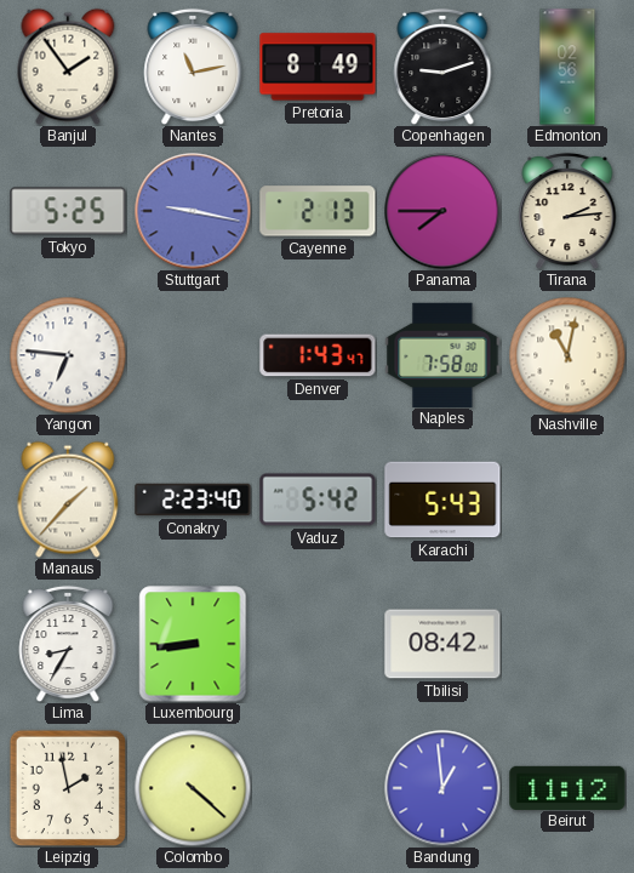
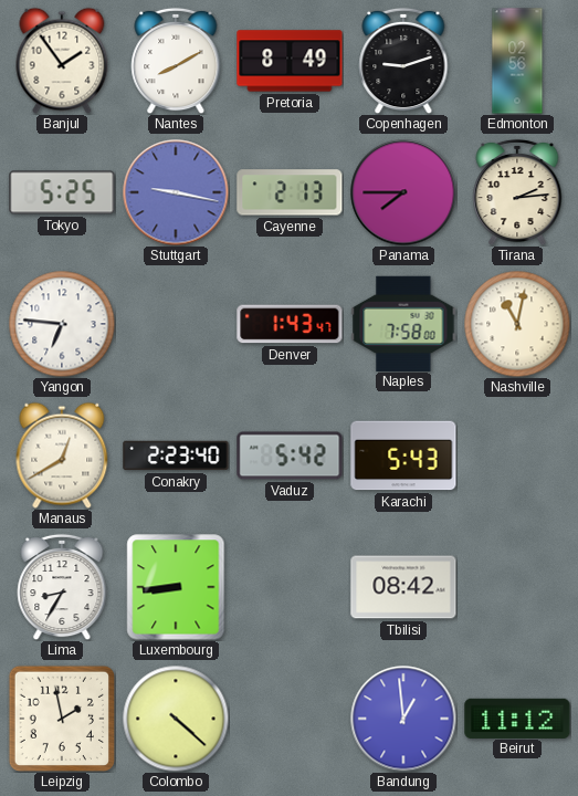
Nantes: 11:13 -> 8:10
Manaus: 1:37 -> 12:40
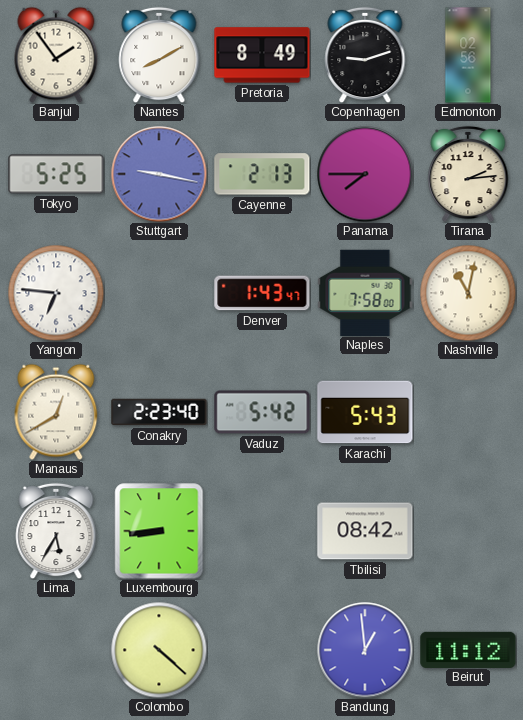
Lima: 8:35 -> 5:35
Leipzig: 1:58 -> none
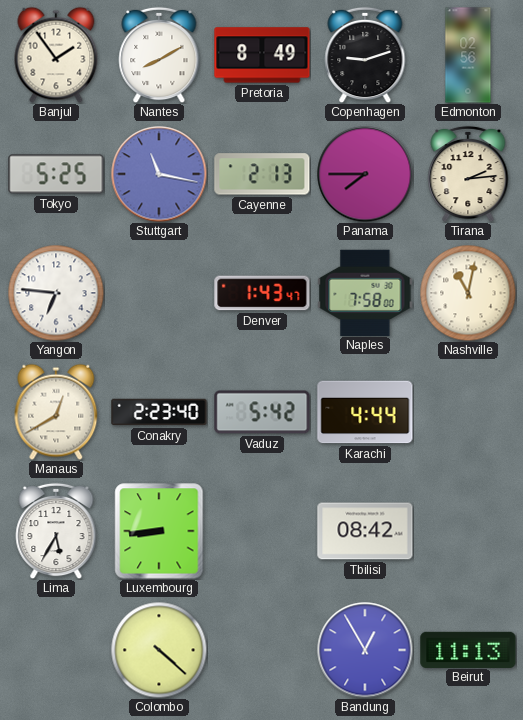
Stuttgart: 9:17 -> 11:17
Karachi: 5:43 -> 4:44
Bandung: 12:59 -> 12:55
Beirut: 11:12 -> 11:13
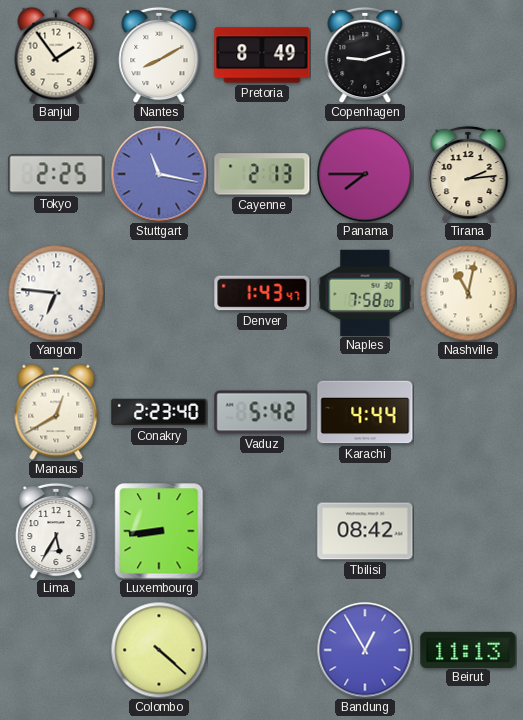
Edmonton: 02:56 -> none
Tokyo: 5:25 -> 2:25
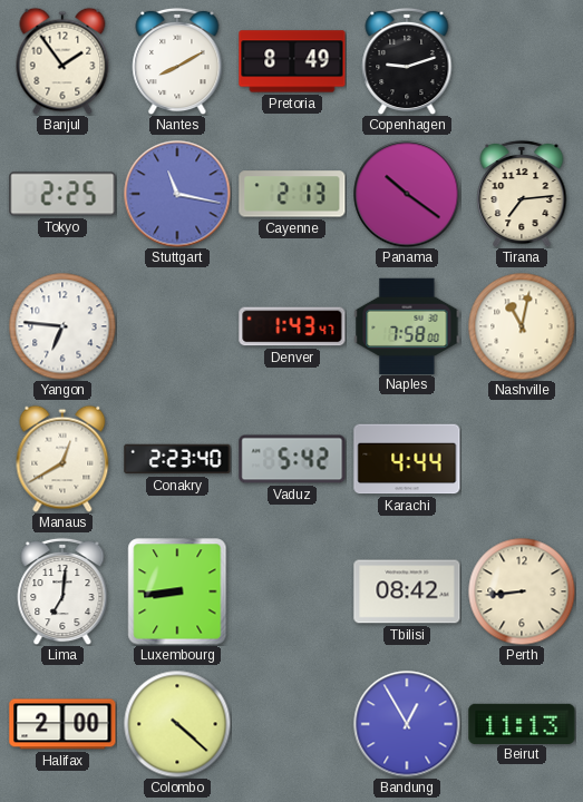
Panama: 7:45 -> 10:21
Tirana: 2:14 -> 7:14
Lima: 5:35 -> 7:01
Perth: none -> 8:44
Halifax: none -> 2:00
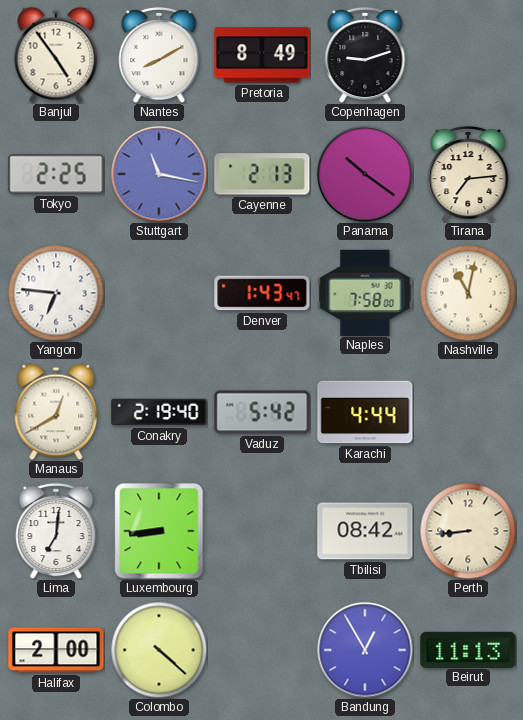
Banjul: 1:54 -> 4:54
Conakry: 2:23 -> 2:19
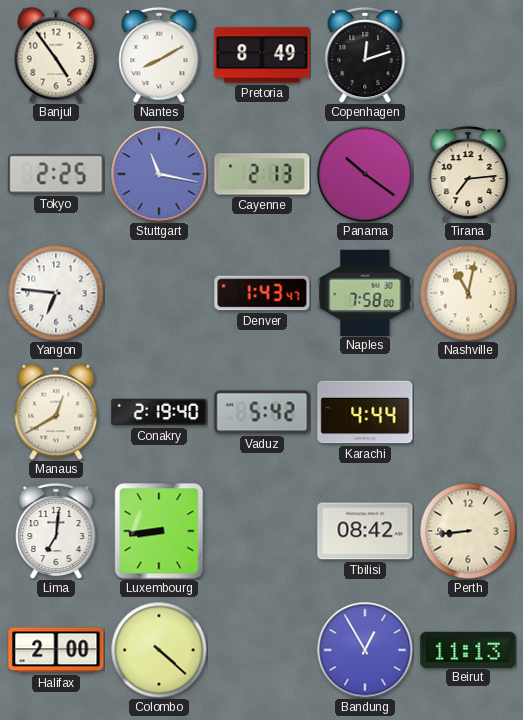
Copenhagen: 9:12 -> 12:12
